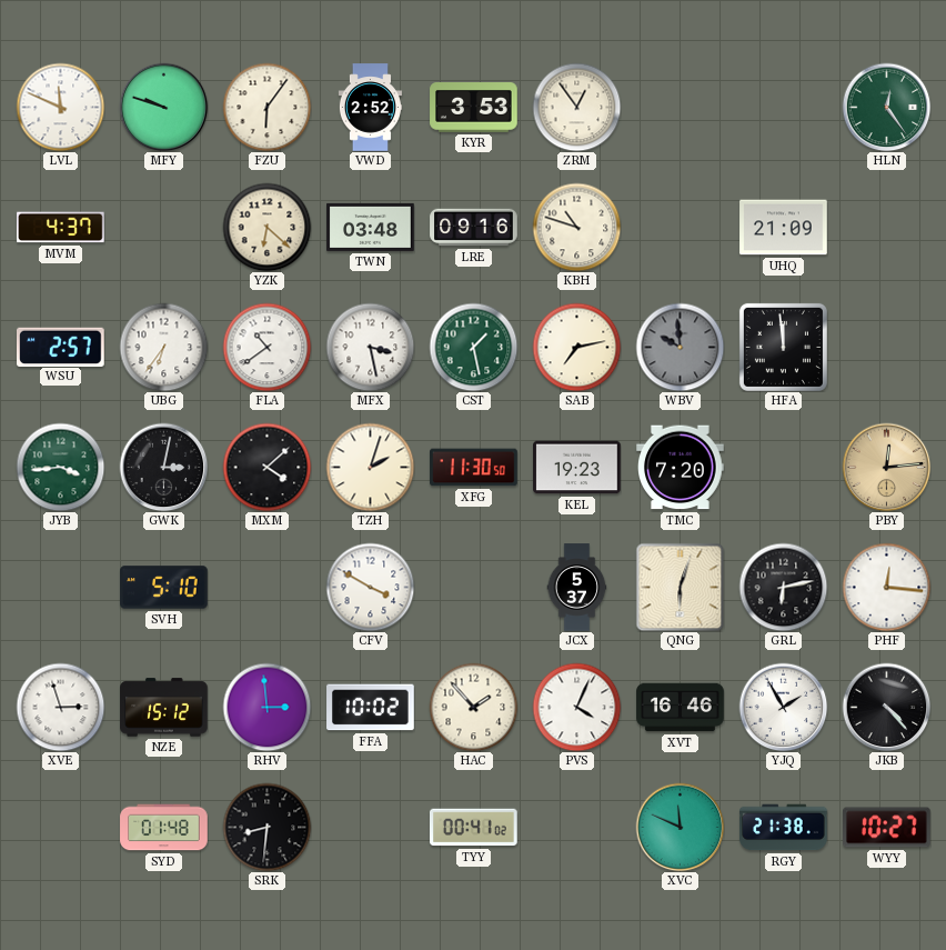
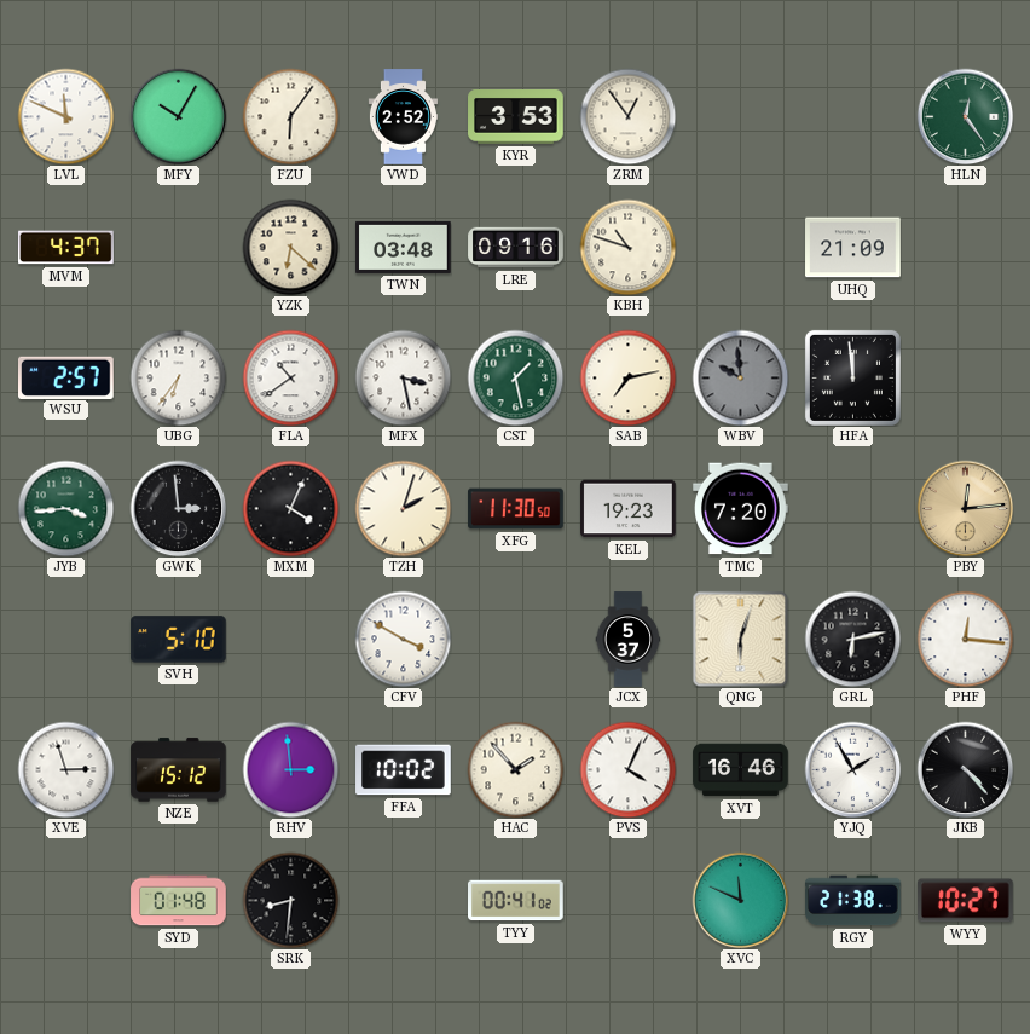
MFY: 9:48 -> 10:05
GWK: 3:02 -> 2:59
MXM: 4:08 -> 4:04
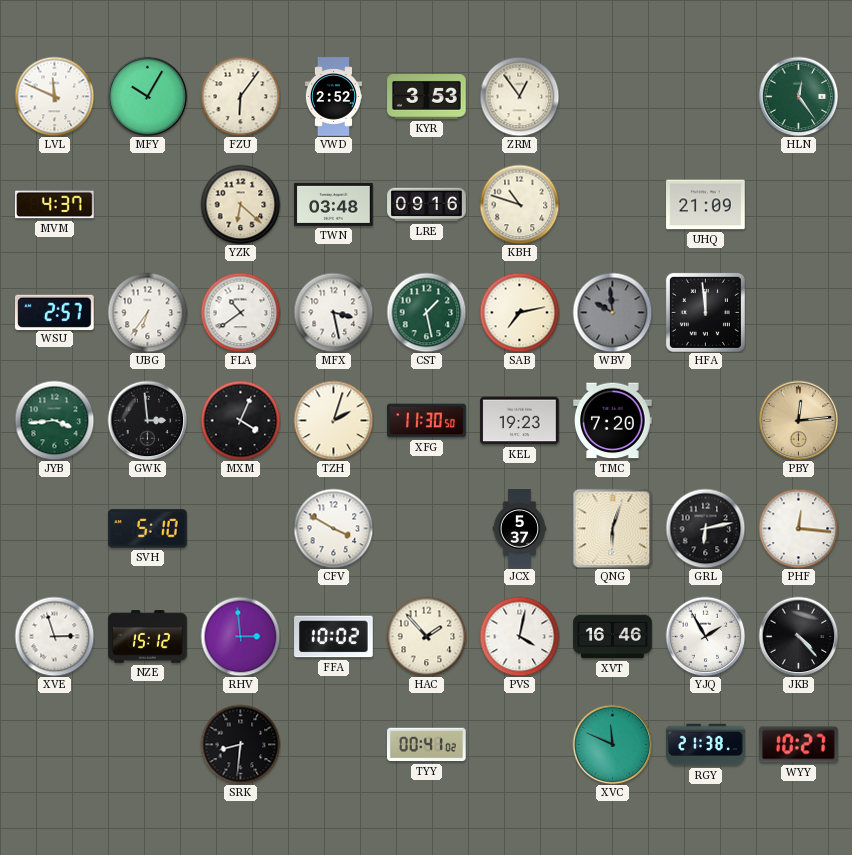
PVS: 4:04 -> 4:02
SYD: 01:48 -> none
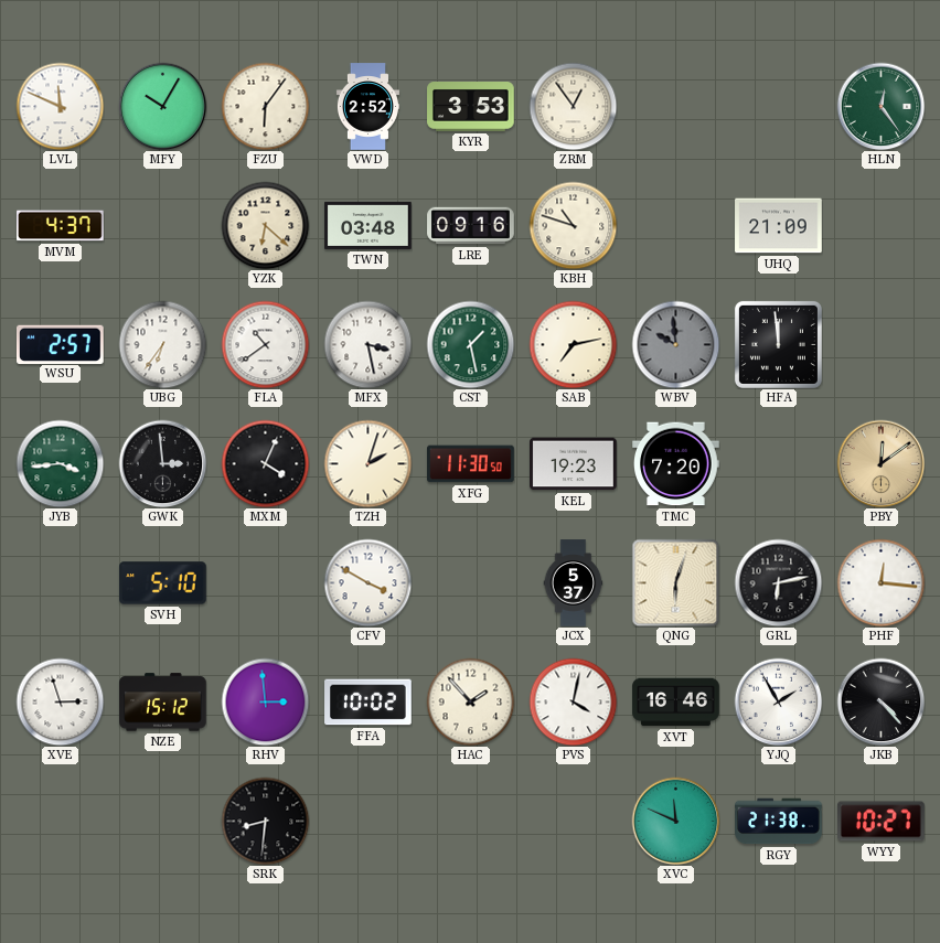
PBY: 12:14 -> 12:09
TYY: 00:41 -> none
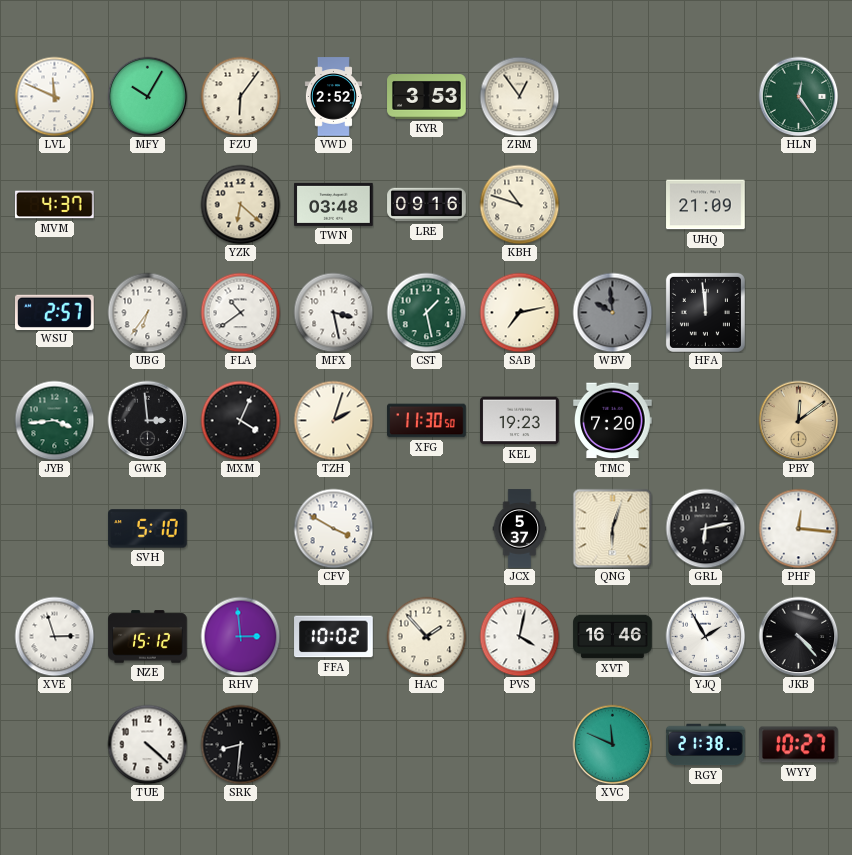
TUE: none -> 4:22
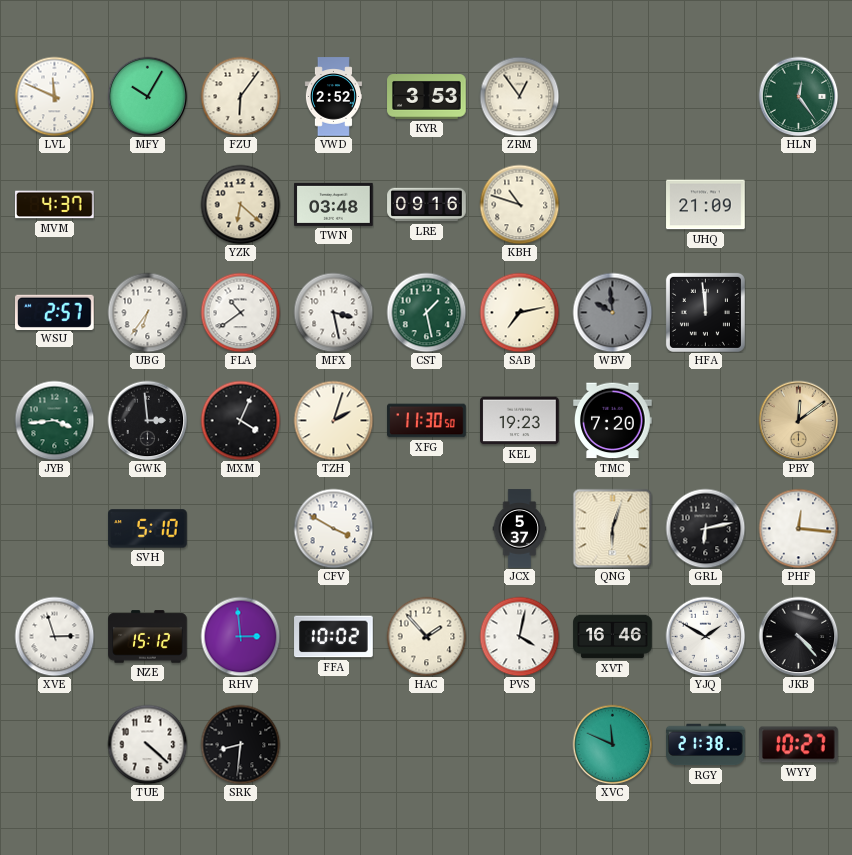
YJQ: 1:55 -> 1:50
